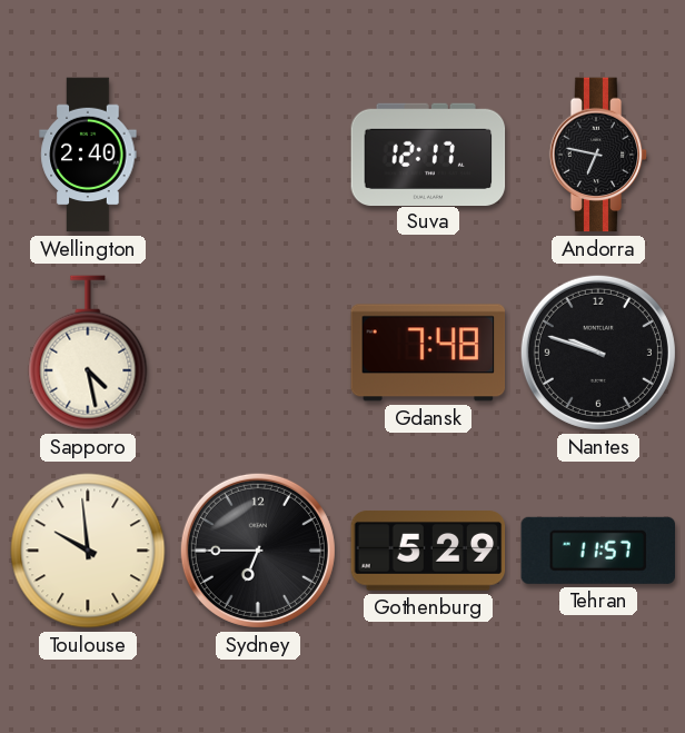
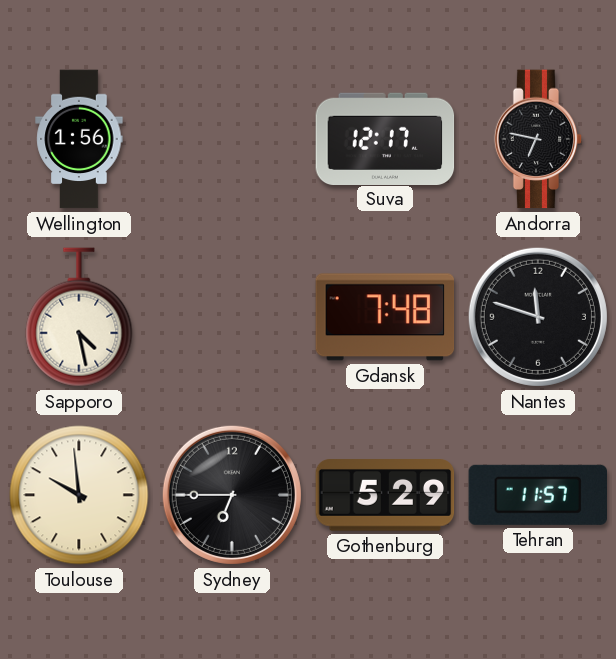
Wellington: 2:40 -> 1:56
Nantes: 9:48 -> 11:48
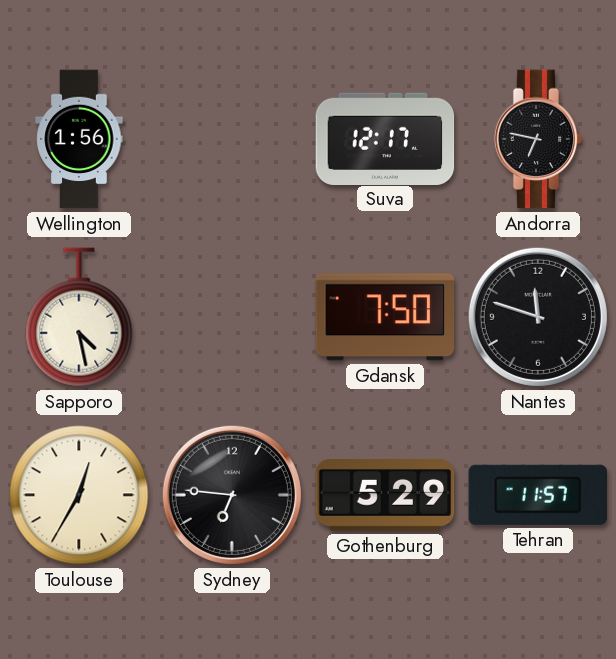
Gdansk: 7:48 -> 7:50
Toulouse: 9:59 -> 12:35
Sydney: 6:45 -> 6:46
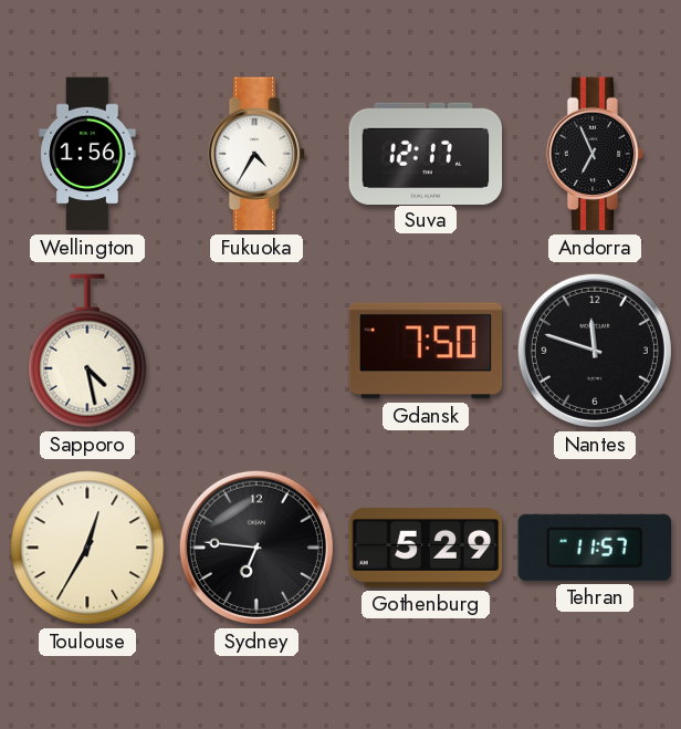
Fukuoka: none -> 4:35
Andorra: 6:47 -> 6:56
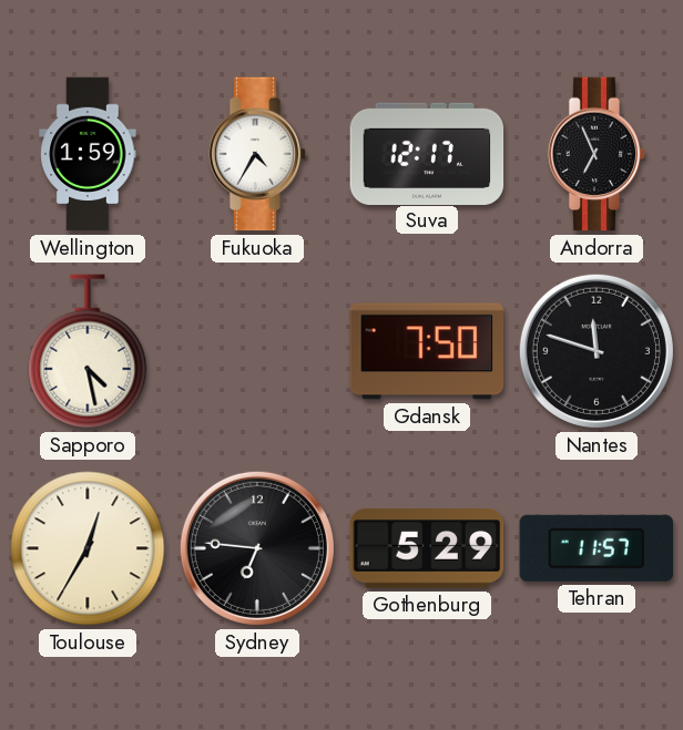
Wellington: 1:56 -> 1:59
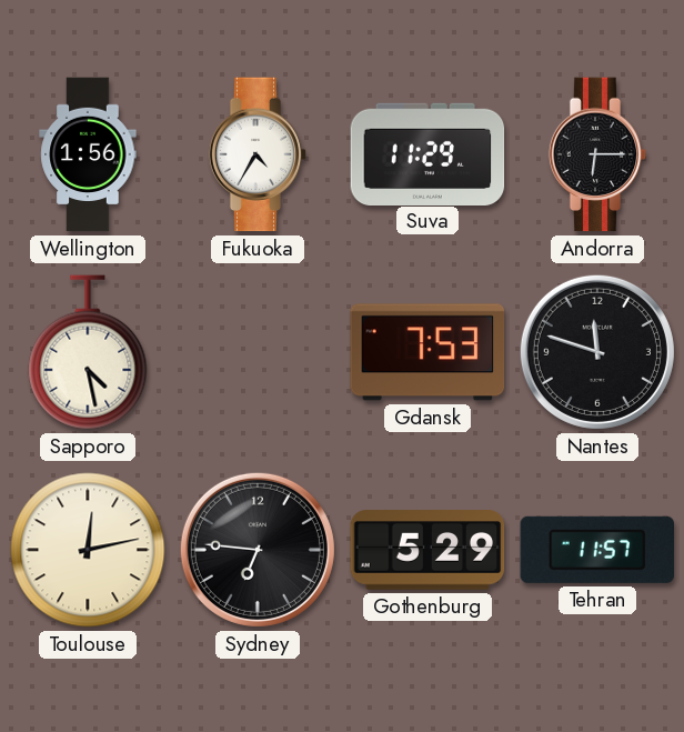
Wellington: 1:59 -> 1:56
Suva: 12:17 -> 11:29
Andorra: 6:56 -> 6:15
Gdansk: 7:50 -> 7:53
Toulouse: 12:35 -> 12:13
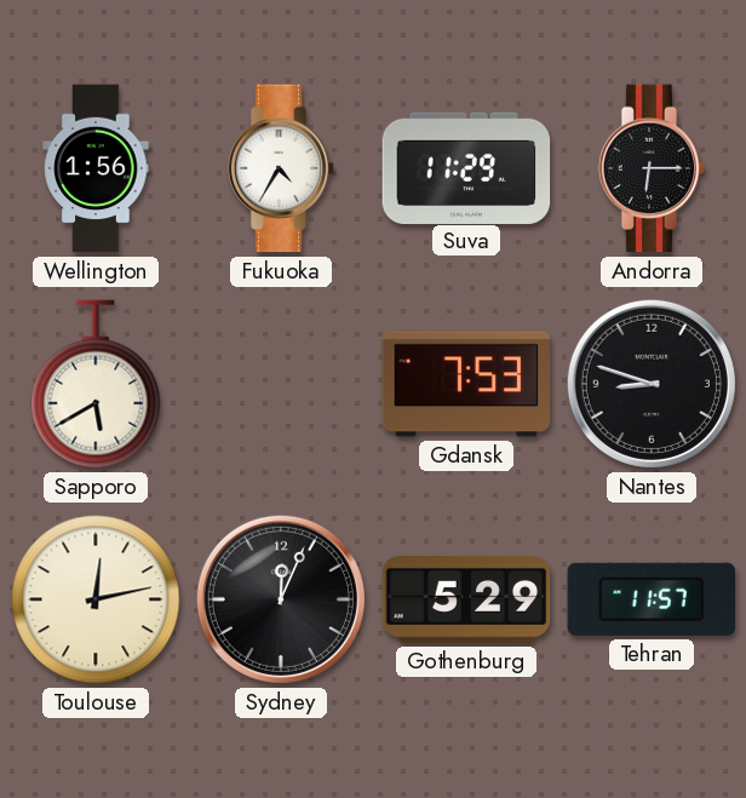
Sapporo: 4:28 -> 5:40
Nantes: 11:48 -> 8:48
Sydney: 6:46 -> 12:04
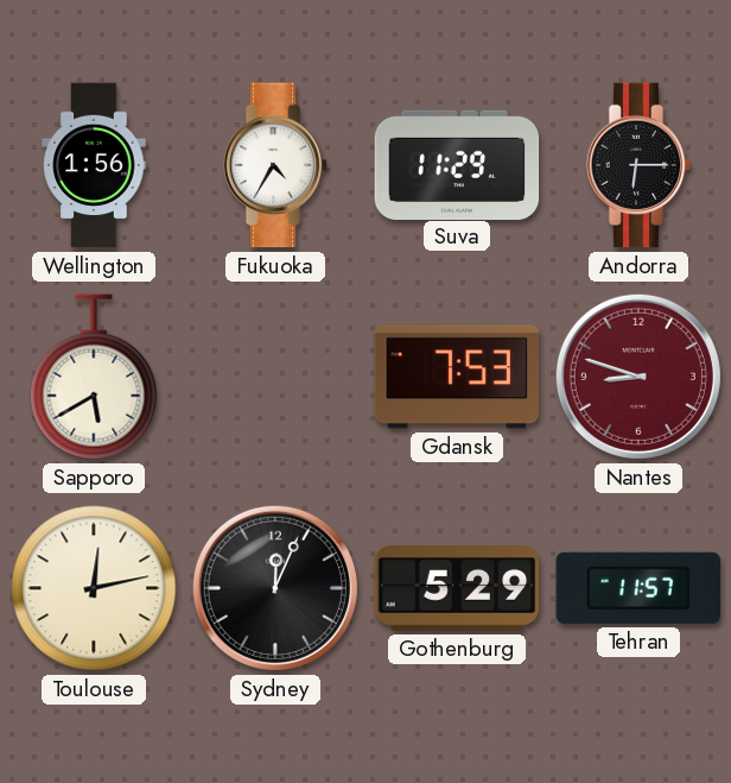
Nantes dial: black -> burgundy
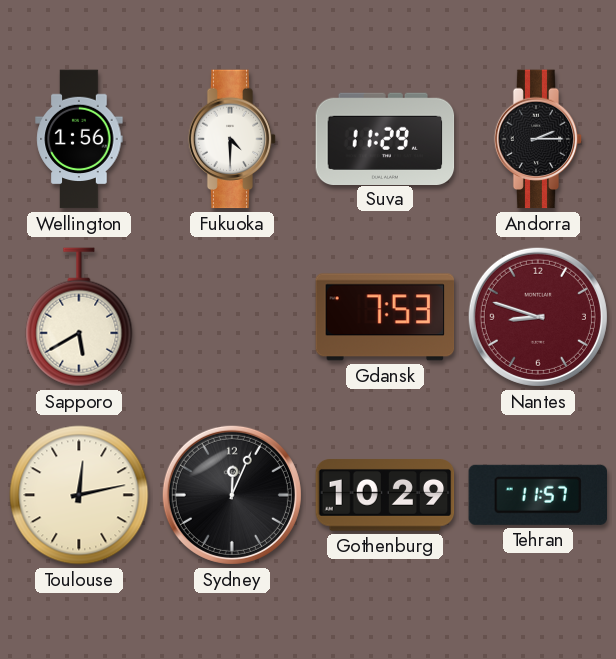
Fukuoka: 4:35 -> 4:30
Andorra: 6:15 -> 2:15
Gothenburg: 5:29 -> 10:29
